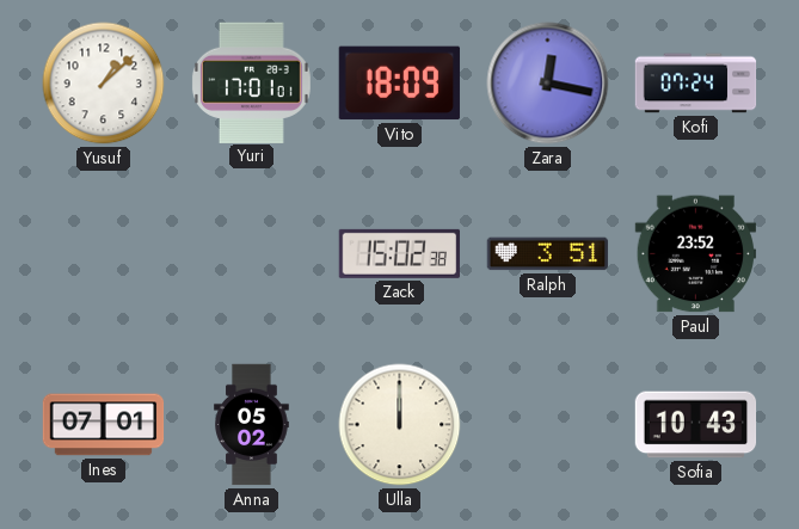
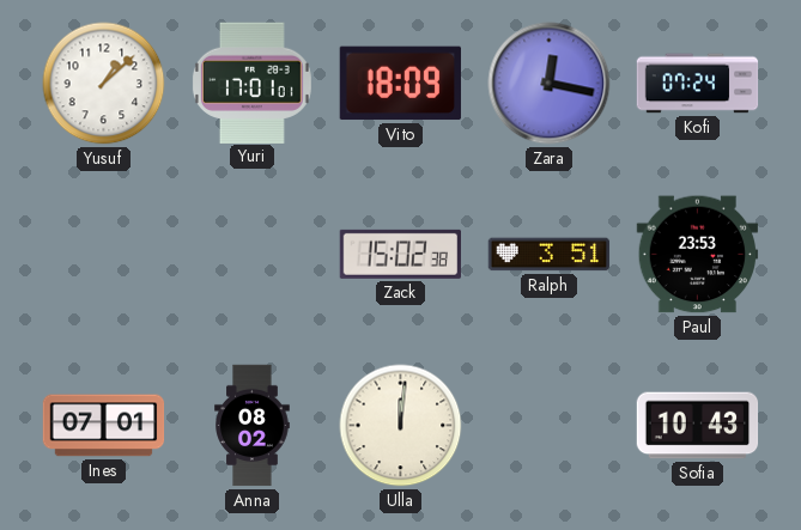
Paul: 23:52 -> 23:53
Anna: 05:02 -> 08:02
Ulla: 12:00 -> 12:01
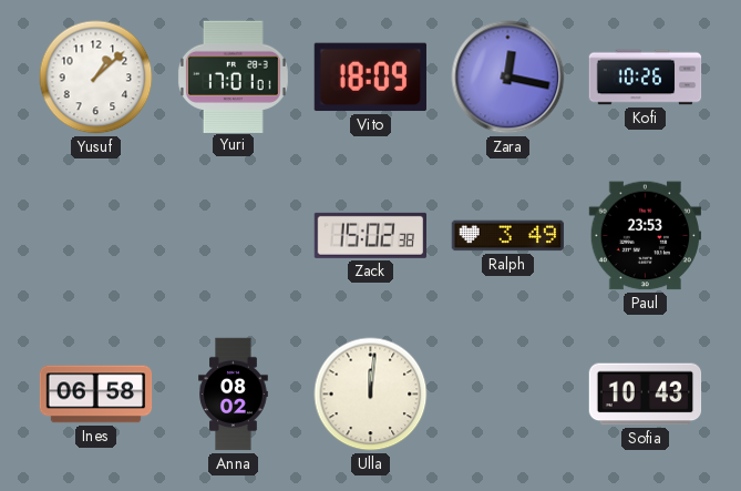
Kofi: 07:24 -> 10:26
Ralph: 3:51 -> 3:49
Ines: 07:01 -> 06:58
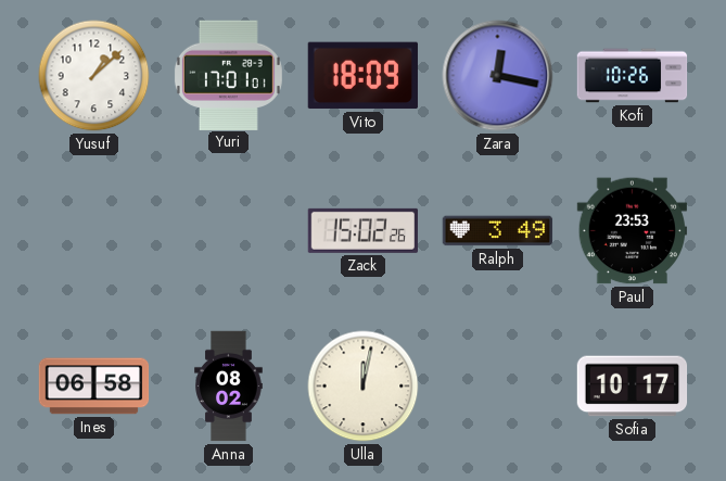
Zack: 15:02:38 -> 15:02:26
Ulla: 12:01 -> 12:02
Sofia: 10:43 -> 10:17
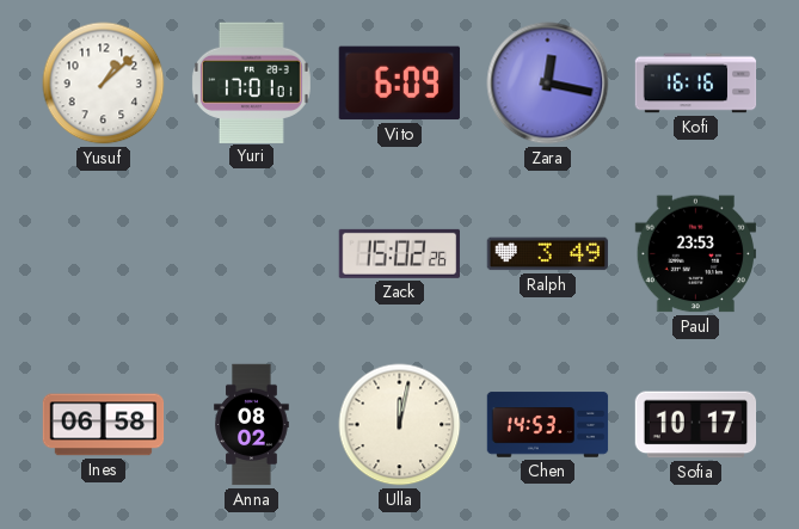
Vito: 18:09 -> 6:09
Kofi: 10:26 -> 16:16
Chen: none -> 14:53
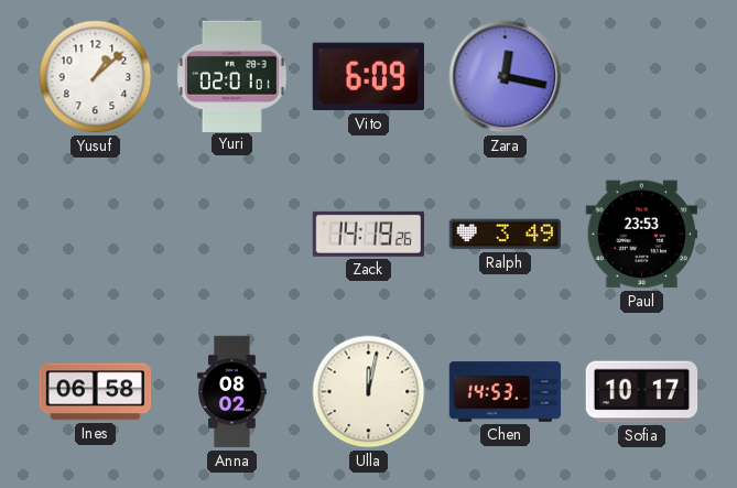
Yuri: 17:01 -> 02:01
Kofi: 16:16 -> none
Zack: 15:02 -> 14:19
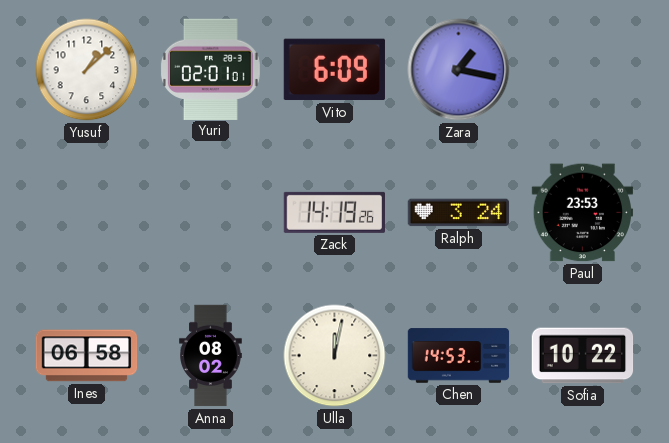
Zara: 12:17 -> 1:17
Ralph: 3:49 -> 3:24
Sofia: 10:17 -> 10:22
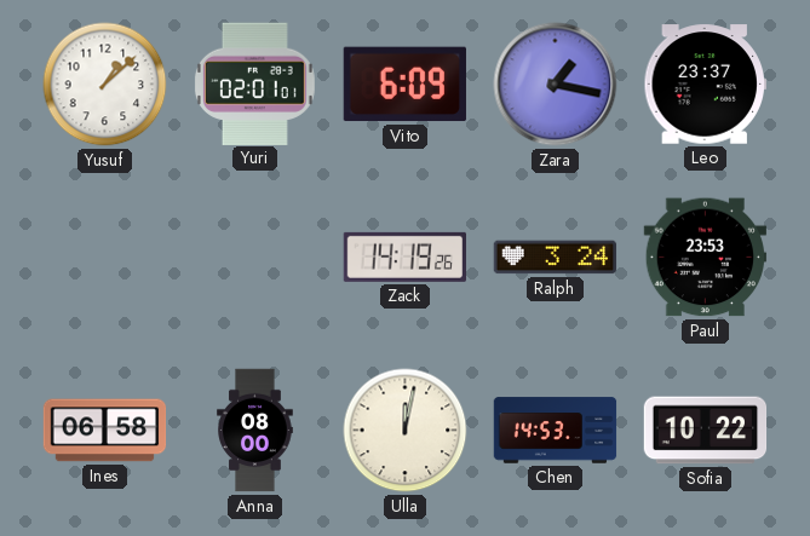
Leo: none -> 23:37
Anna: 08:02 -> 08:00
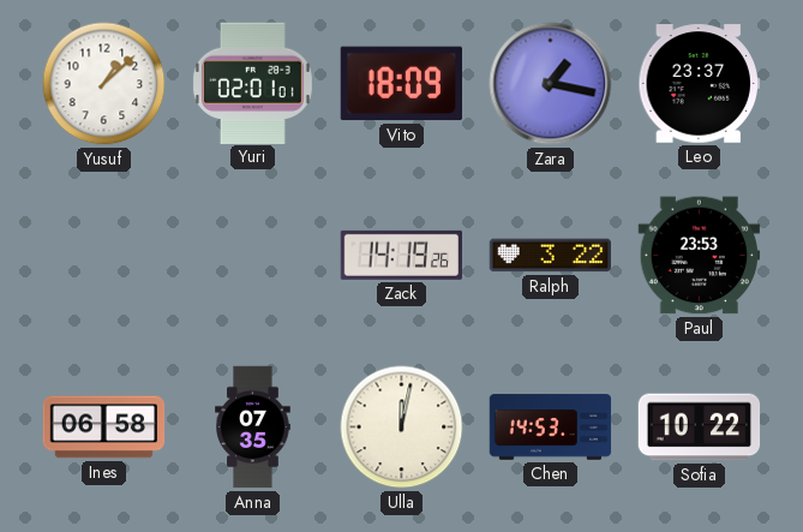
Vito: 6:09 -> 18:09
Ralph: 3:24 -> 3:22
Anna: 08:00 -> 07:35
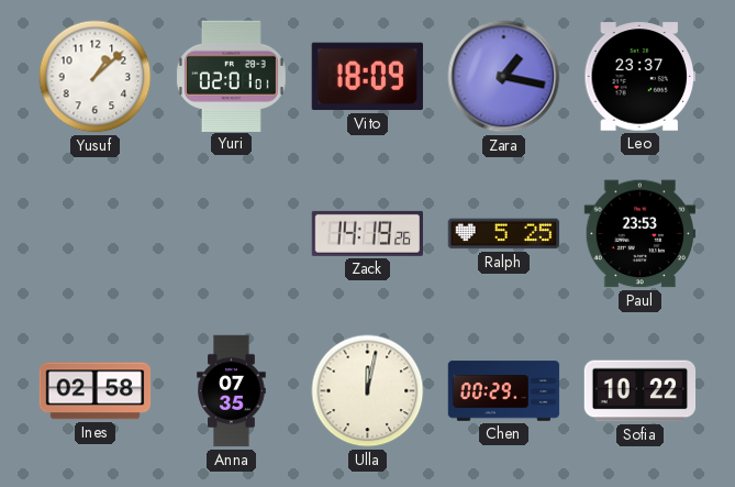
Ralph: 3:22 -> 5:25
Ines: 06:58 -> 02:58
Chen: 14:53 -> 00:29
